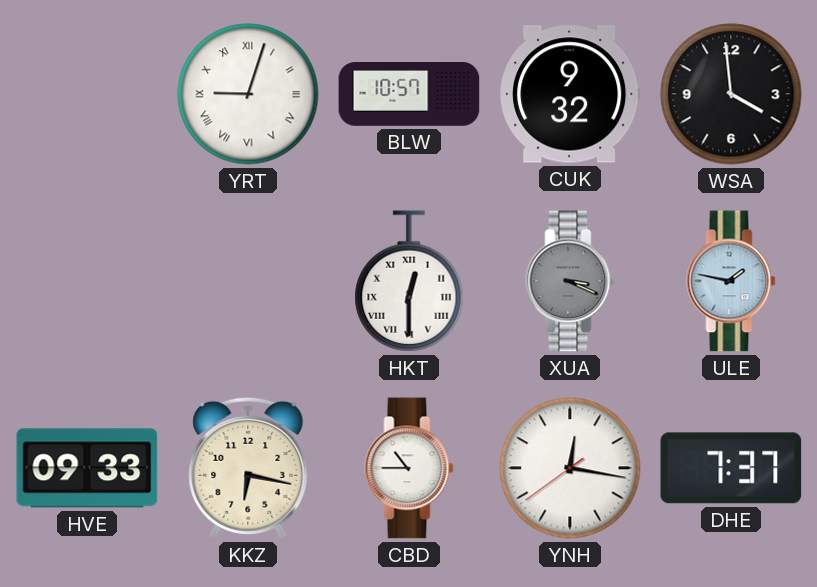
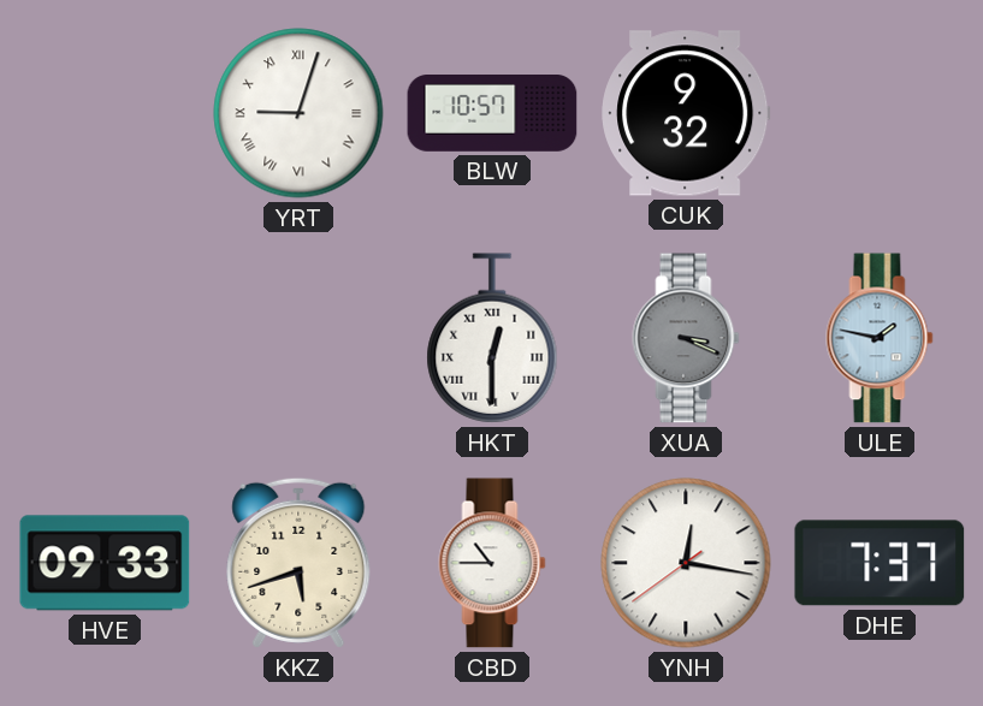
WSA: 3:59 -> none
KKZ: 6:17 -> 5:42
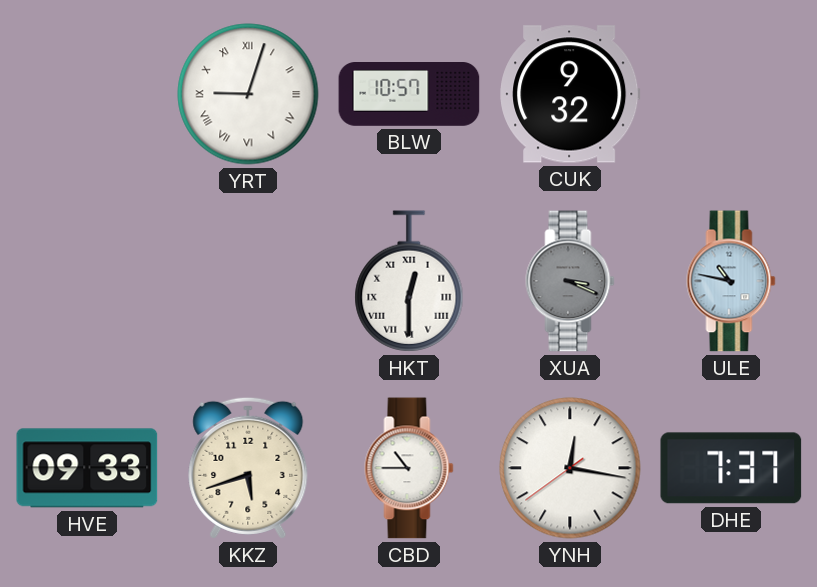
ULE: 1:47 -> 10:47
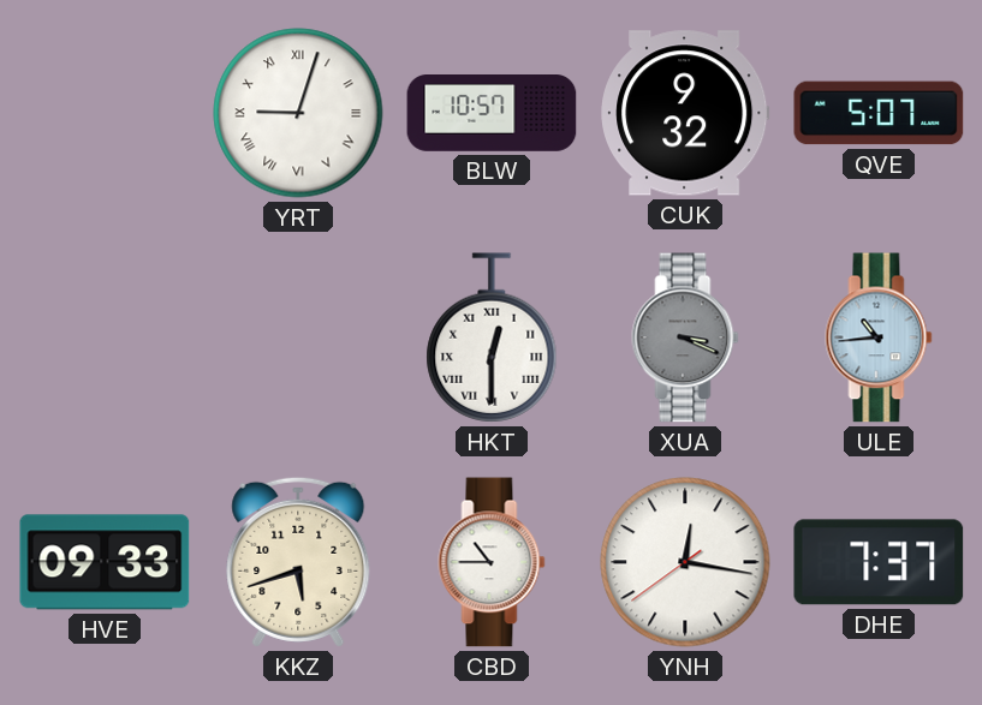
QVE: none -> 5:07
ULE: 10:47 -> 10:44
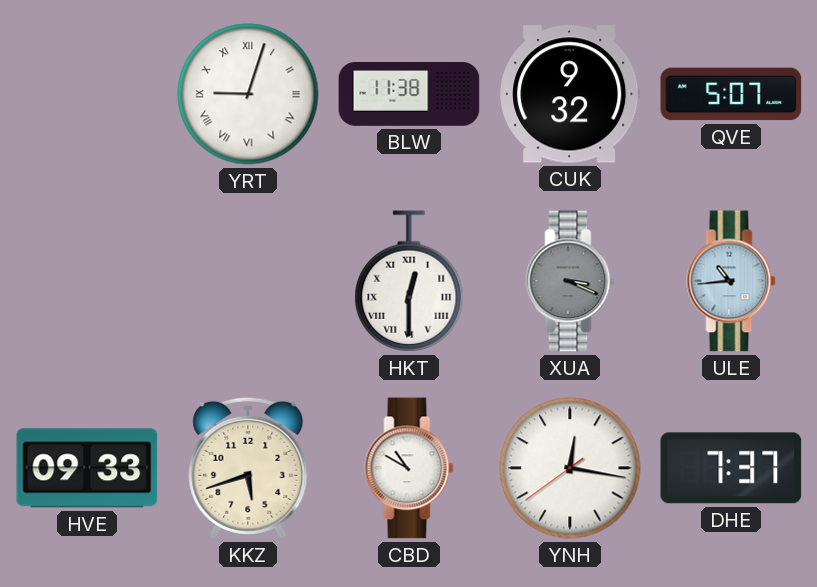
BLW: 10:57 -> 11:38
CBD: 10:45 -> 10:50
